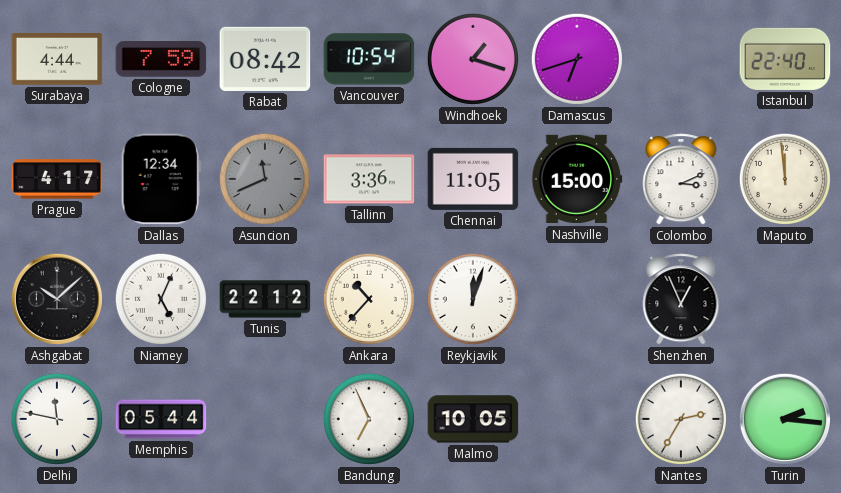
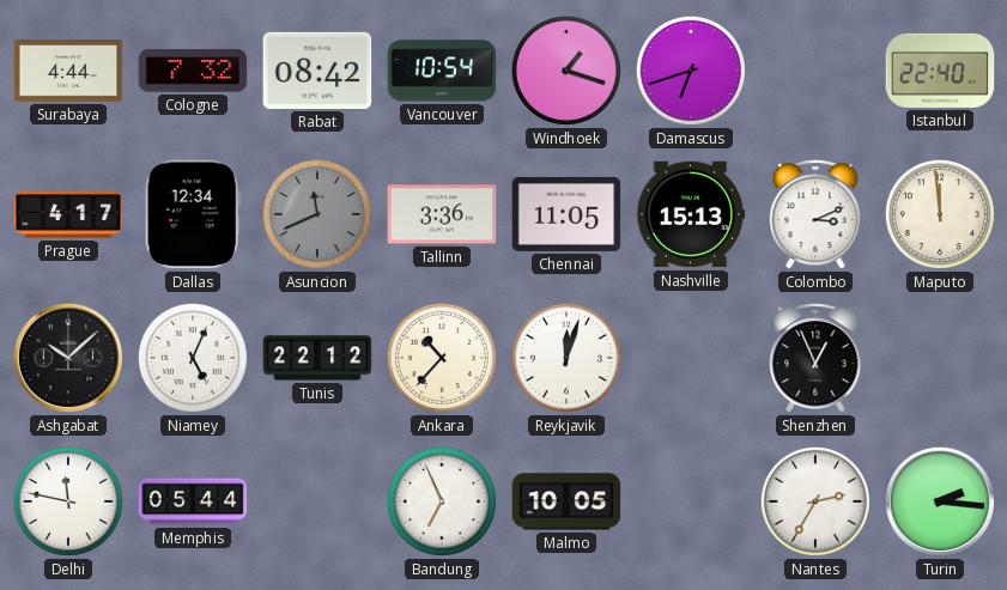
Cologne: 7:59 -> 7:32
Nashville: 15:00 -> 15:13
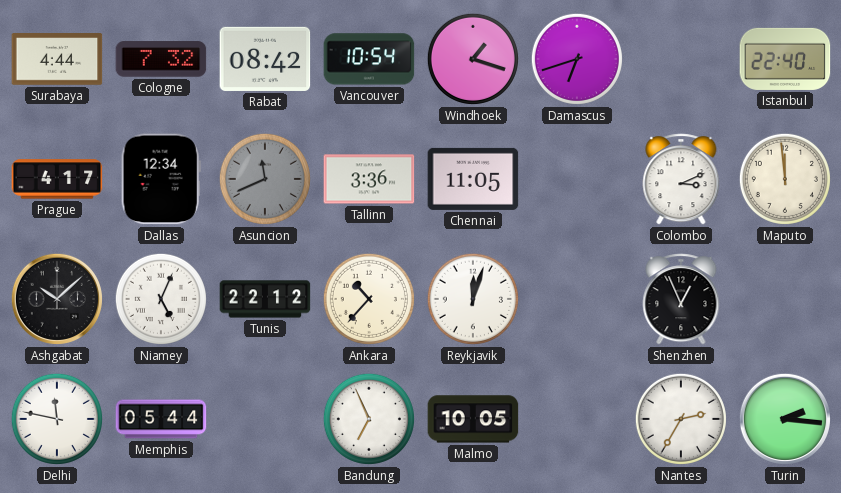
Nashville: 15:13 -> none
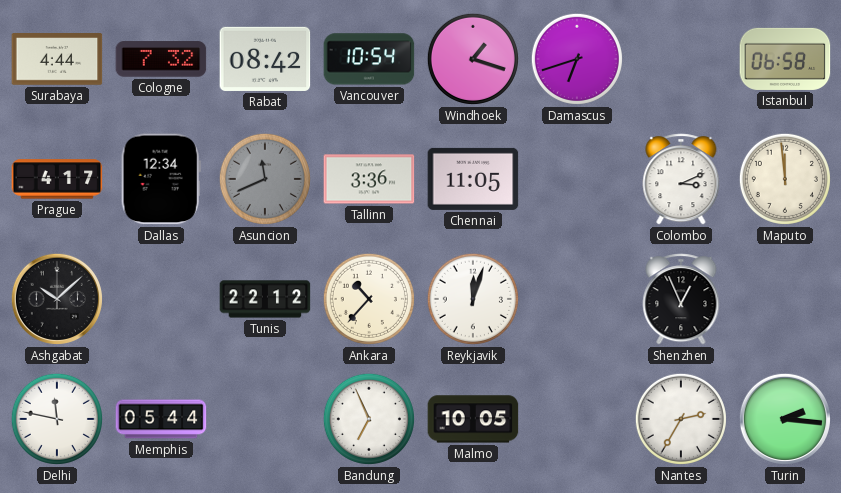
Istanbul: 22:40 -> 06:58
Niamey: 5:04 -> none
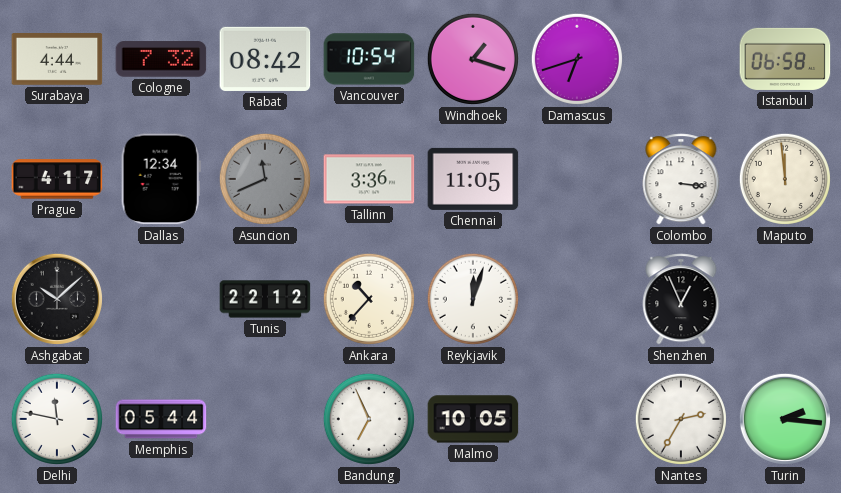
Colombo: 3:11 -> 3:16
